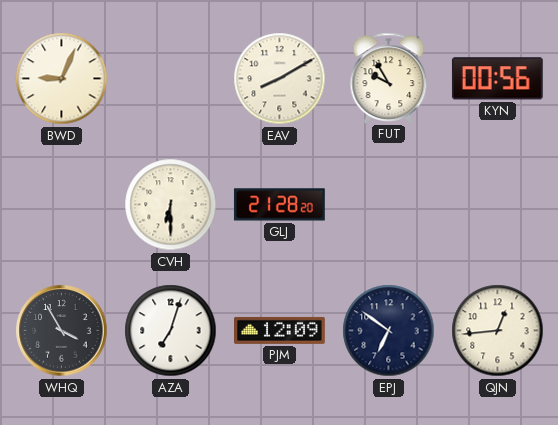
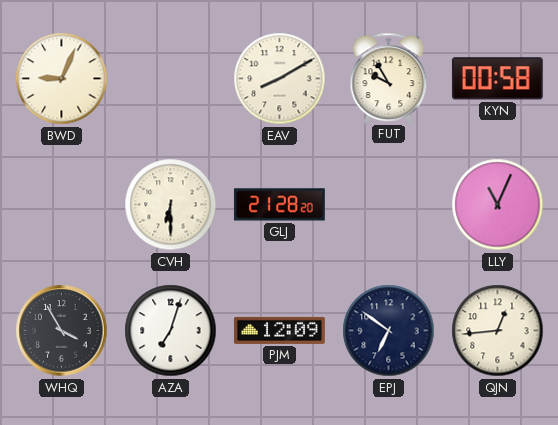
KYN: 00:56 -> 00:58
LLY: none -> 11:04
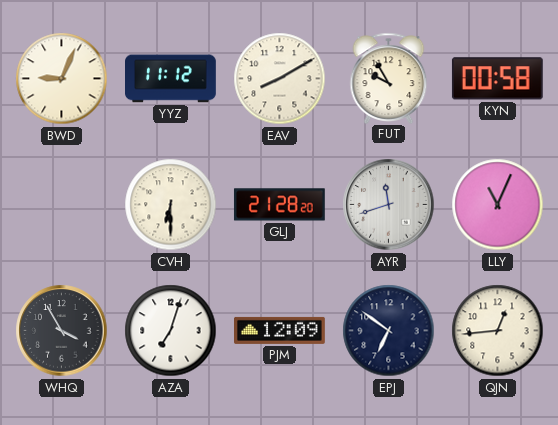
YYZ: none -> 11:12
AYR: none -> 11:42
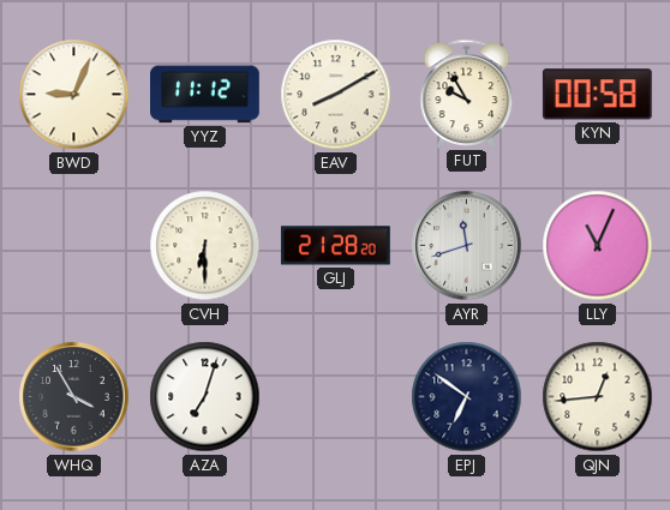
PJM: 12:09 -> none
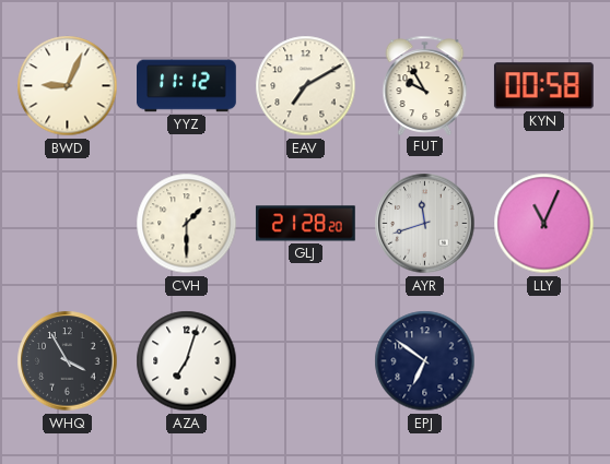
EAV: 8:10 -> 7:10
CVH: 6:30 -> 1:30
QJN: 12:44 -> none
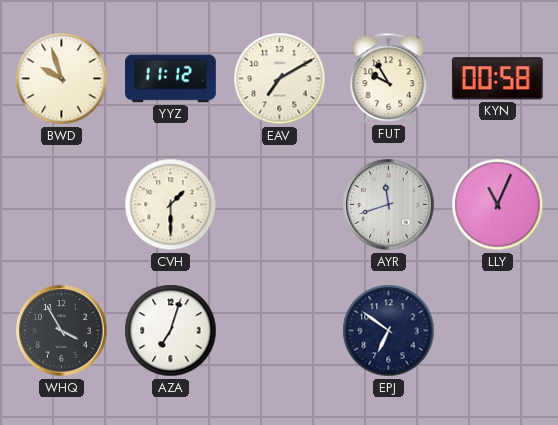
BWD: 9:04 -> 9:57
GLJ: 21:28 -> none
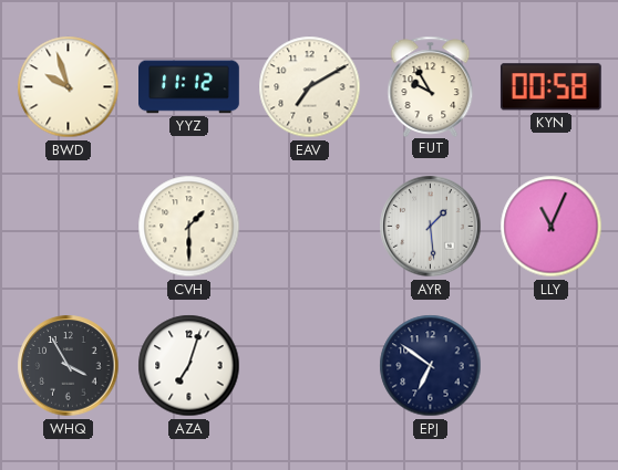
AYR: 11:42 -> 1:29
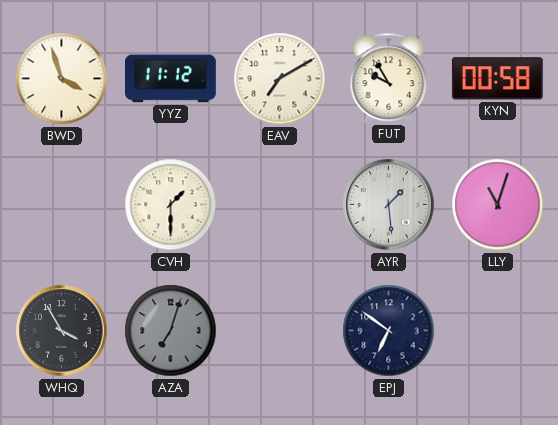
BWD: 9:57 -> 3:57
LLY: 11:04 -> 11:03
AZA dial: white -> grey
